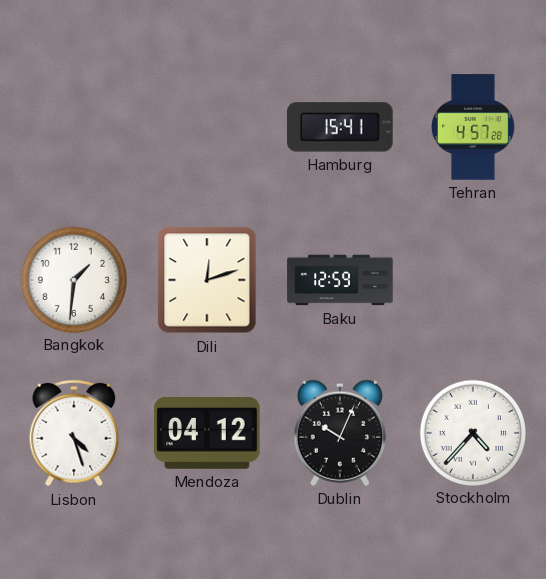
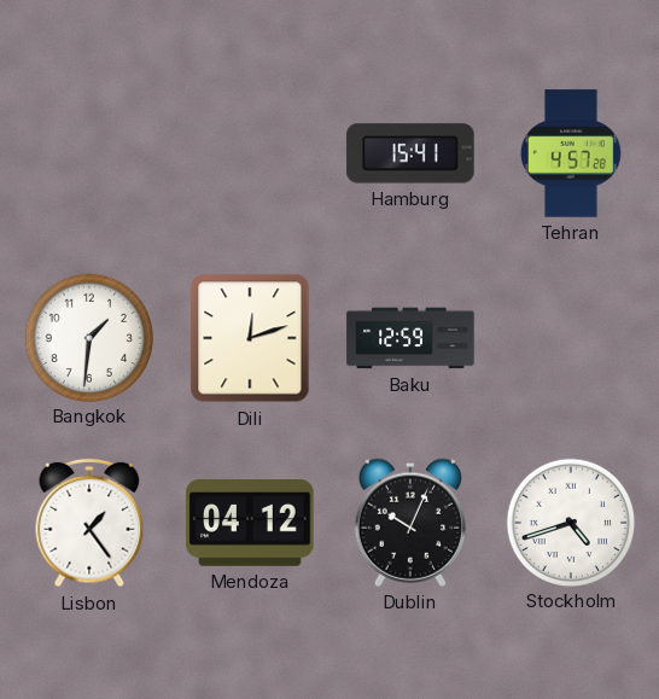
Lisbon: 4:27 -> 1:24
Stockholm: 4:37 -> 4:42
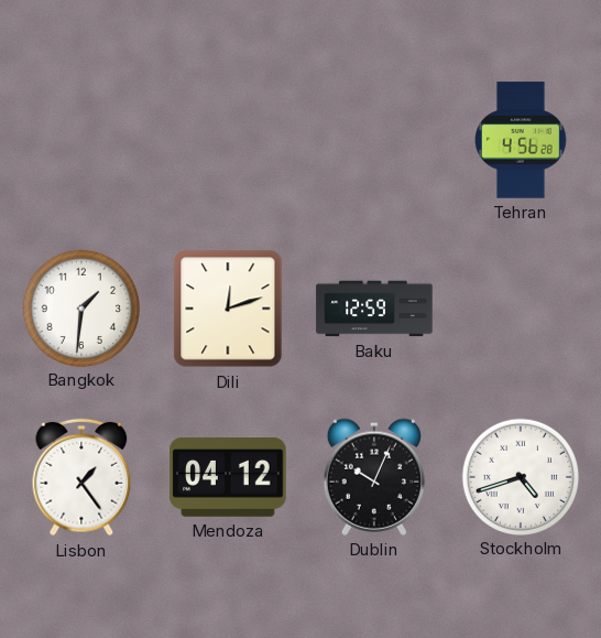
Hamburg: 15:41 -> none
Tehran: 4:57 -> 4:56
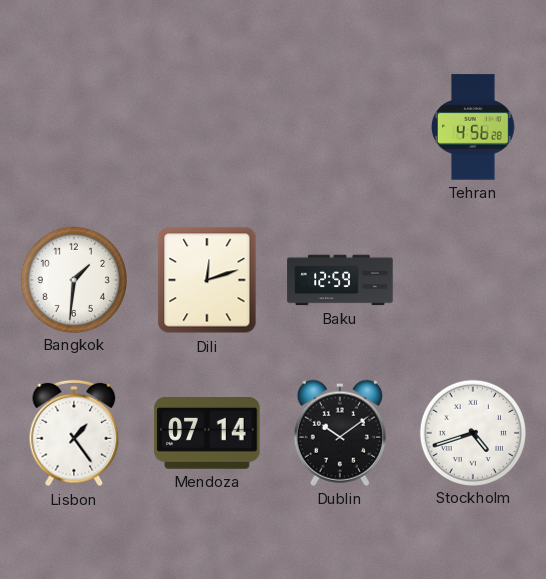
Mendoza: 04:12 -> 07:14
Dublin: 10:04 -> 10:09
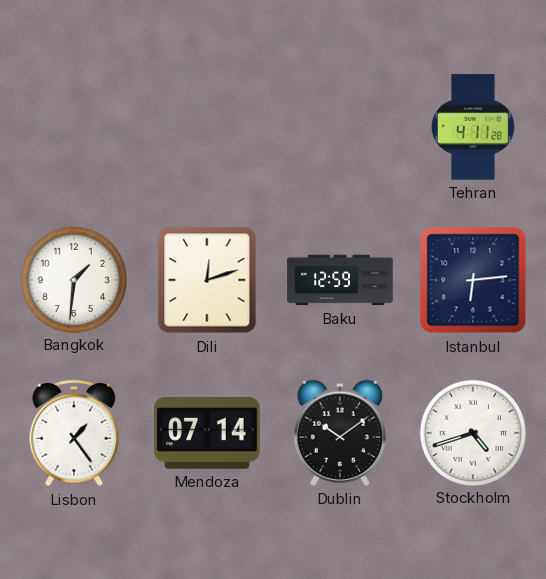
Tehran: 4:56 -> 4:11
Istanbul: none -> 6:14
